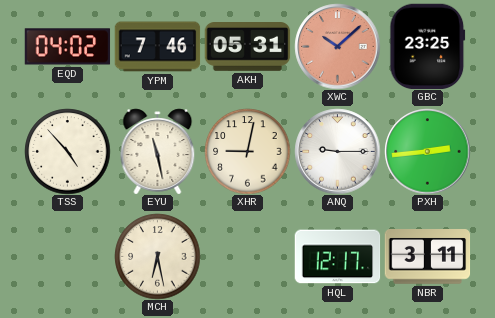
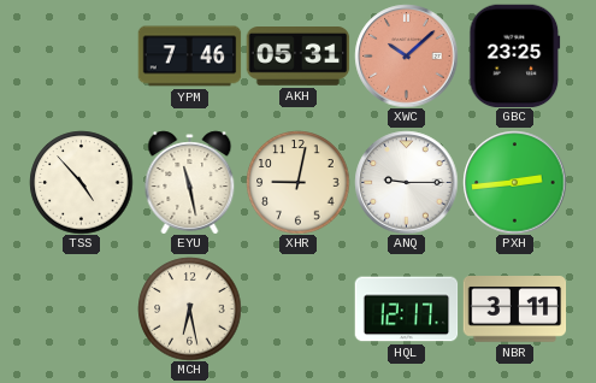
EQD: 04:02 -> none
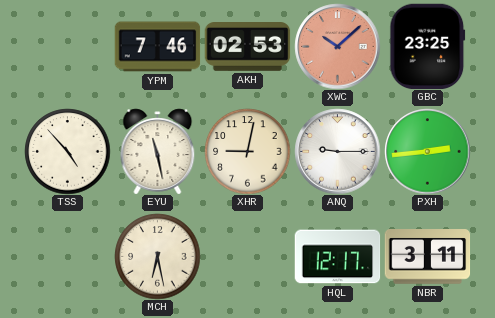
AKH: 05:31 -> 02:53
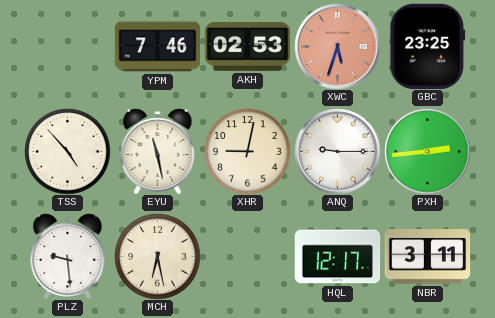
XWC: 10:08 -> 5:33
PLZ: none -> 9:29
